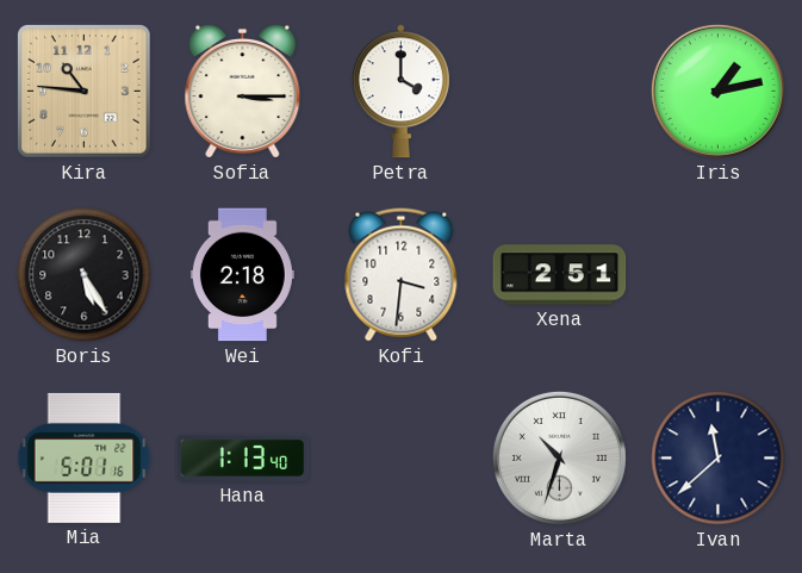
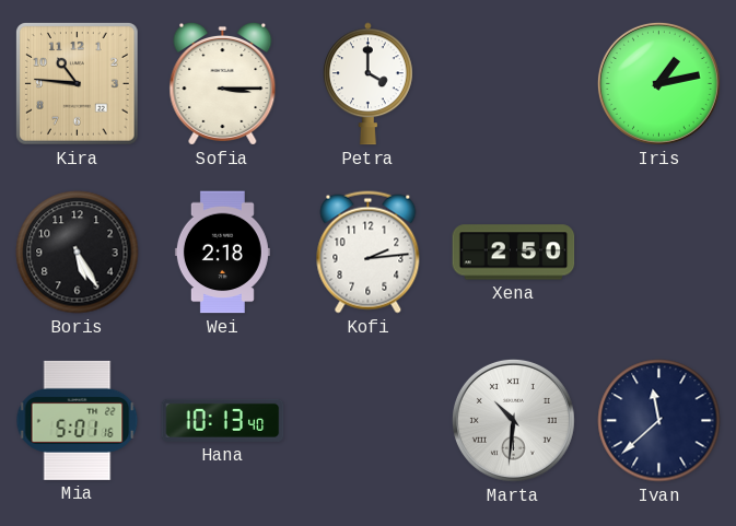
Kofi: 3:31 -> 2:14
Xena: 2:51 -> 2:50
Hana: 1:13 -> 10:13
Marta: 10:33 -> 10:31
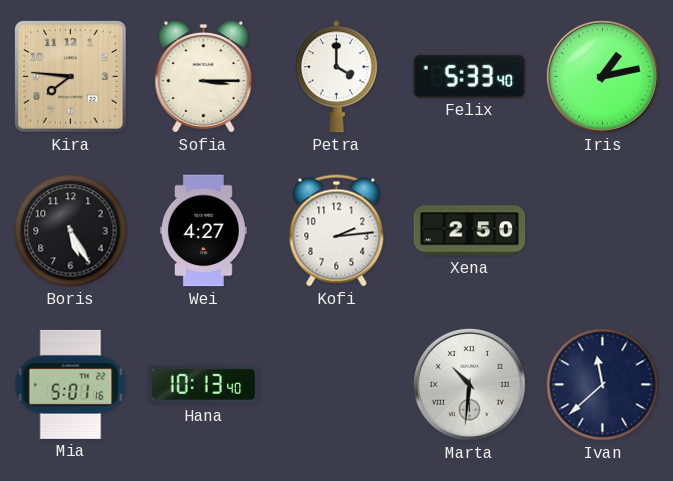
Kira: 10:46 -> 7:46
Felix: none -> 5:33
Wei: 2:18 -> 4:27
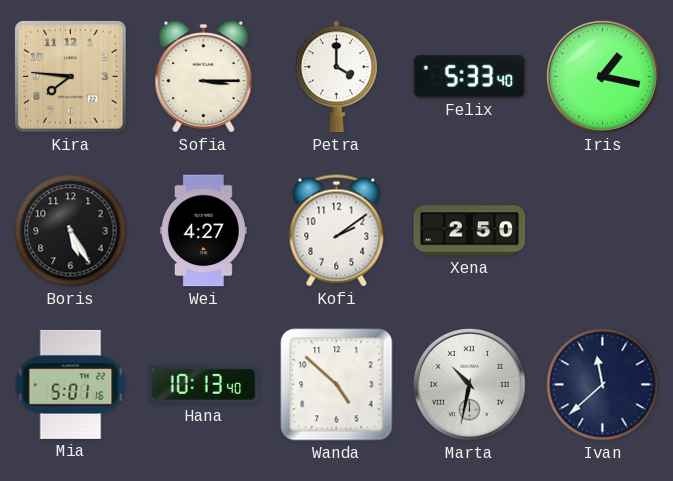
Iris: 1:13 -> 1:17
Kofi: 2:14 -> 2:09
Wanda: none -> 4:52
Marta: 10:31 -> 10:32
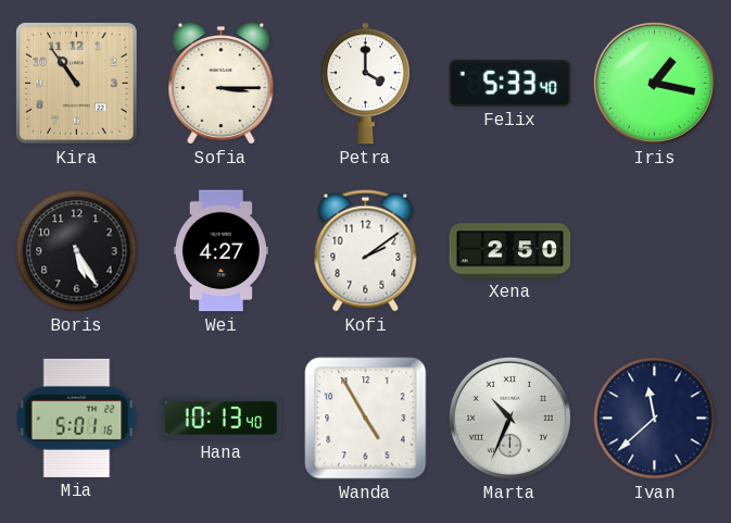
Kira: 7:46 -> 10:54
Wanda: 4:52 -> 4:55
Marta: 10:32 -> 10:34
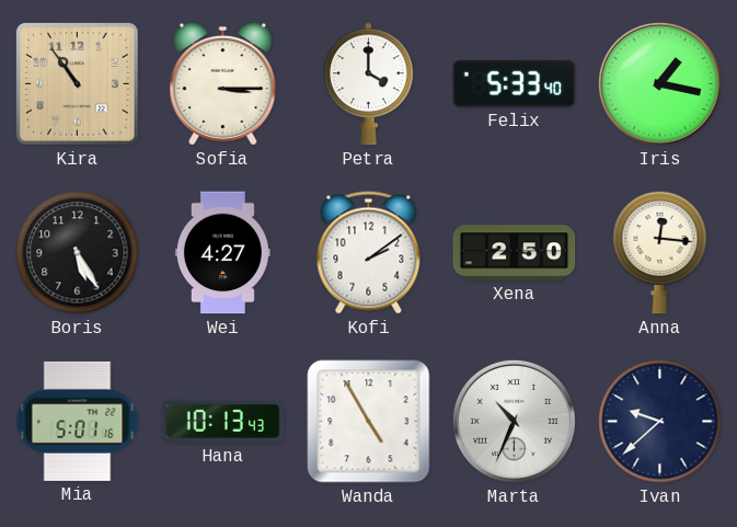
Anna: none -> 12:16
Hana: 10:13:40 -> 10:13:43
Ivan: 11:38 -> 9:38
